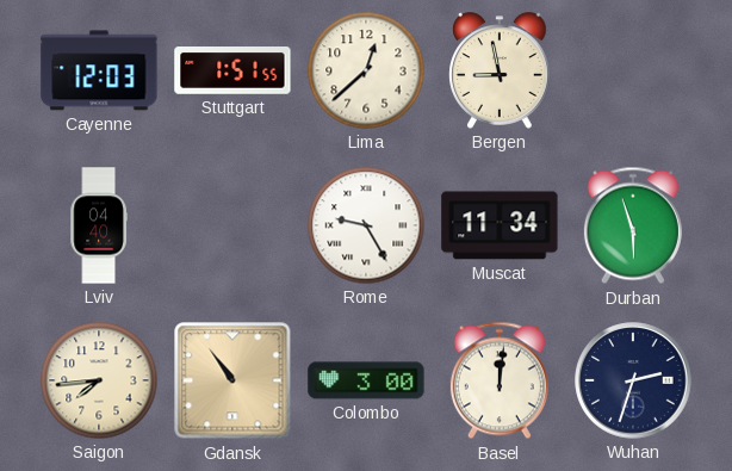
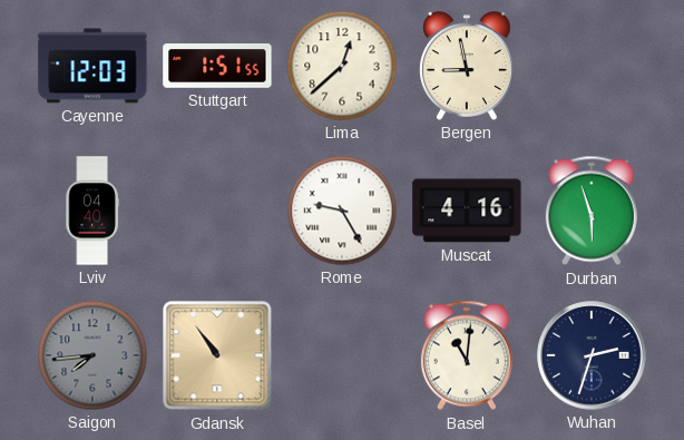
Muscat: 11:34 -> 4:16
Saigon dial: cream -> grey
Colombo: 3:00 -> none
Basel: 12:01 -> 11:01
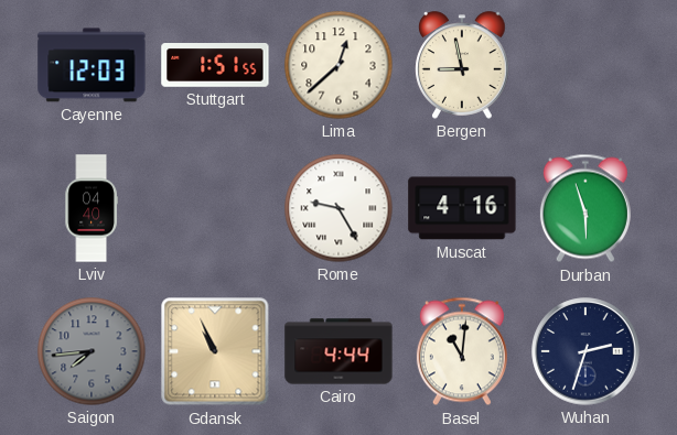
Gdansk: 10:54 -> 10:56
Cairo: none -> 4:44
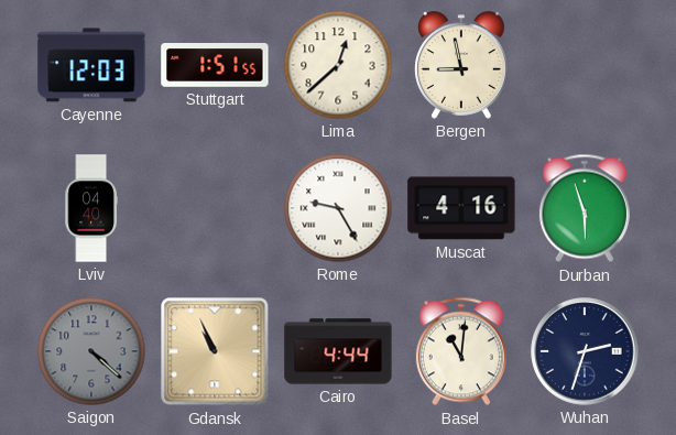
Saigon: 7:44 -> 4:22
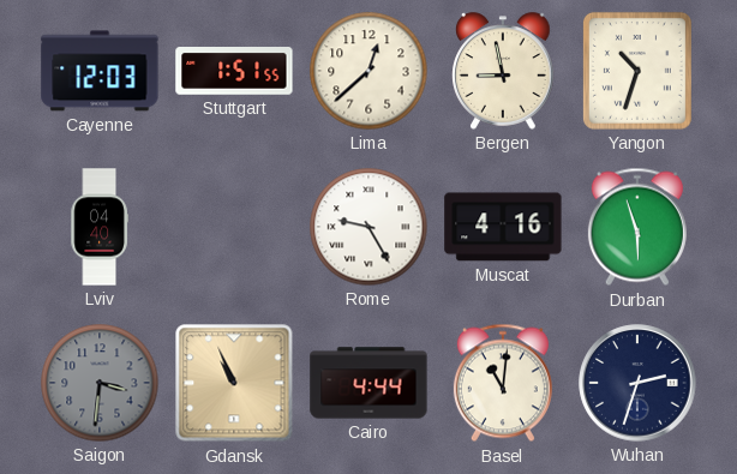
Yangon: none -> 10:33
Saigon: 4:22 -> 3:31
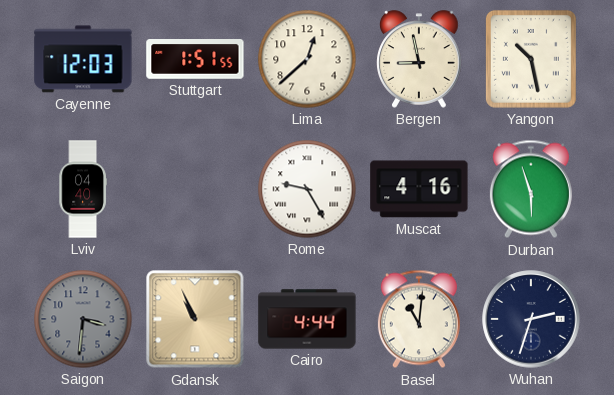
Yangon: 10:33 -> 10:28
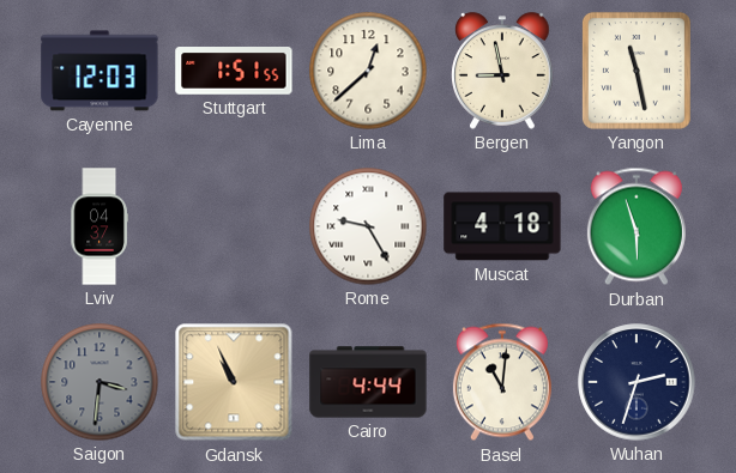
Yangon: 10:28 -> 11:28
Lviv: 04:40 -> 04:37
Muscat: 4:16 -> 4:18
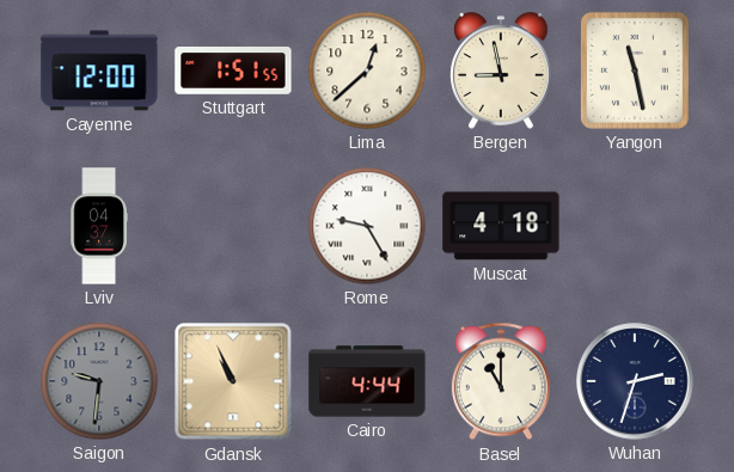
Cayenne: 12:03 -> 12:00
Durban: 5:57 -> none
Saigon: 3:31 -> 9:31
Basel: 11:01 -> 11:00
